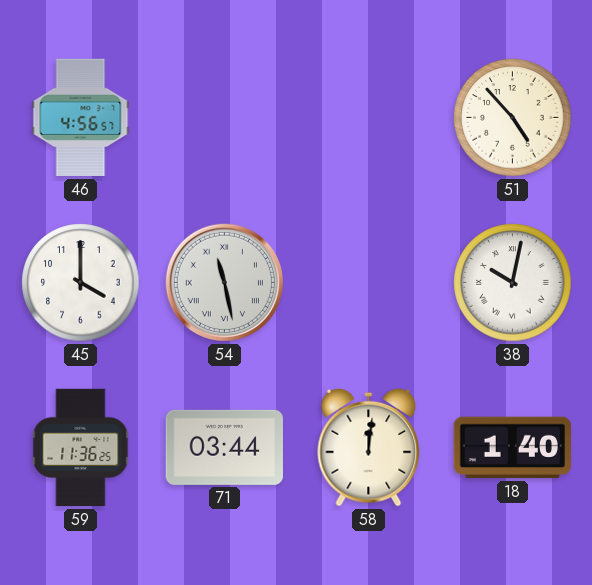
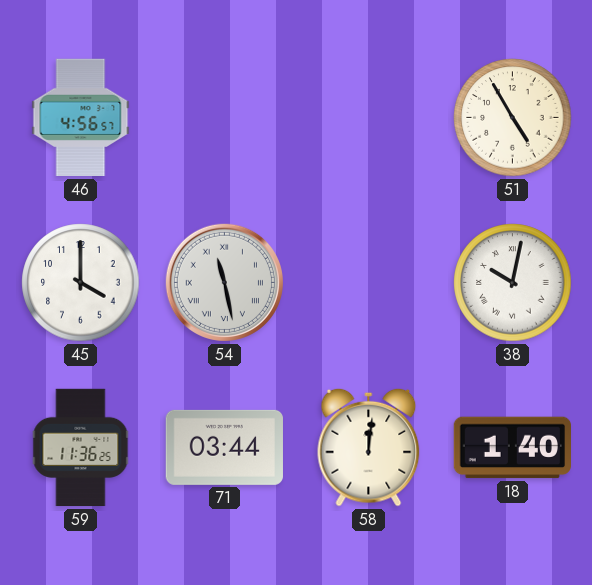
51: 4:53 -> 4:55
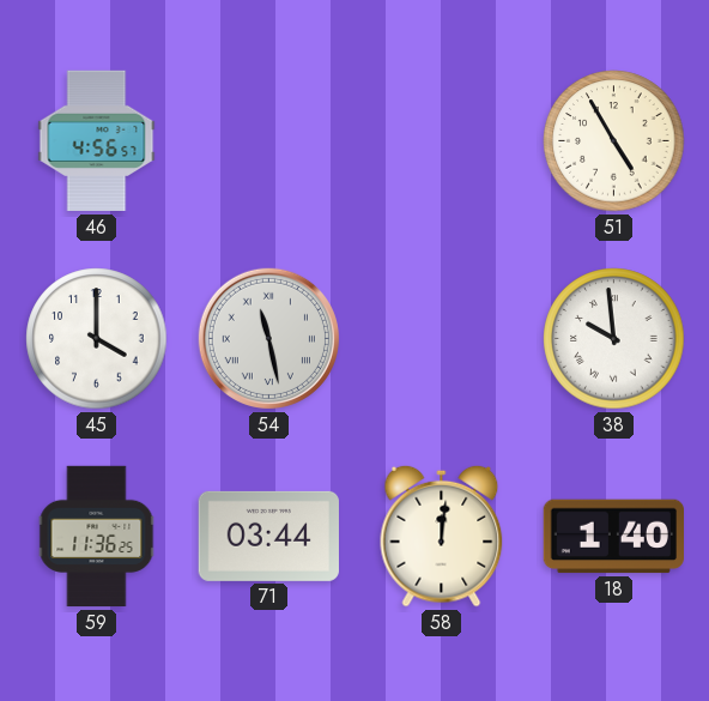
38: 10:02 -> 9:59
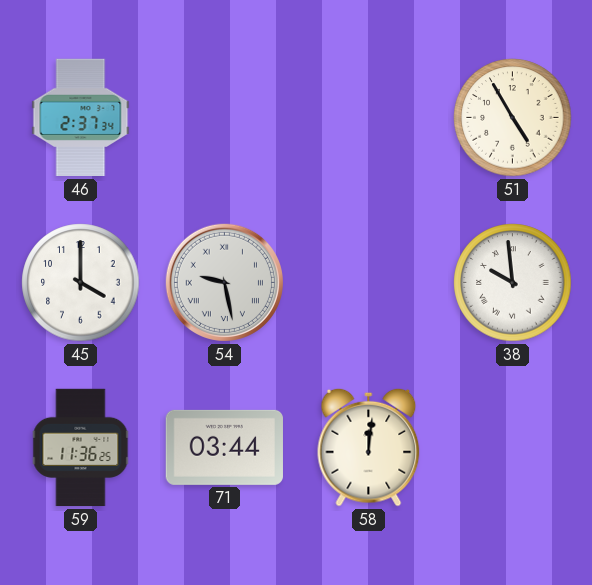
46: 4:56 -> 2:37
54: 11:28 -> 9:28
18: 1:40 -> none
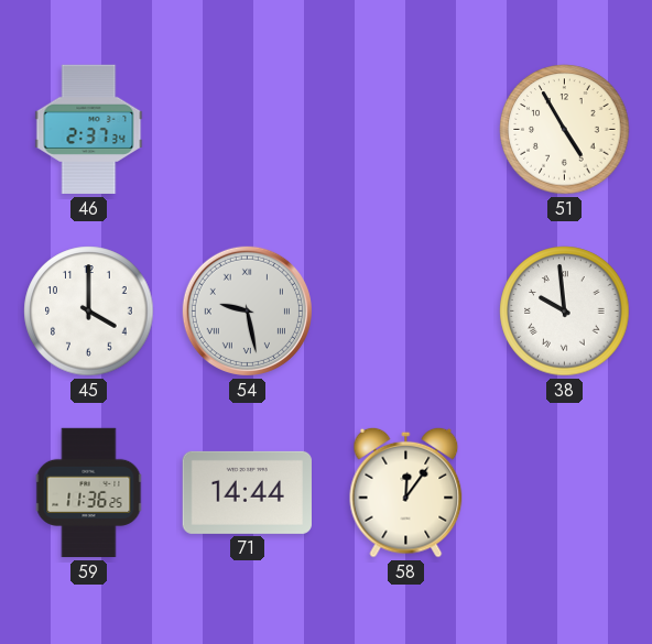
71: 03:44 -> 14:44
58: 12:01 -> 12:06
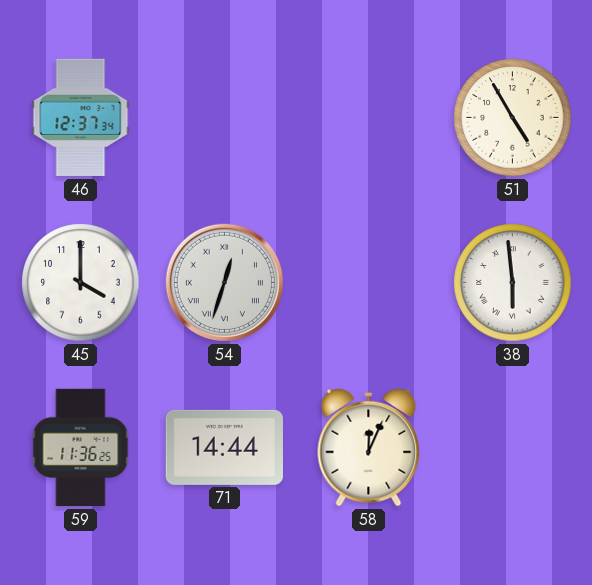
46: 2:37 -> 12:37
54: 9:28 -> 12:33
38: 9:59 -> 5:59
58: 12:06 -> 12:04
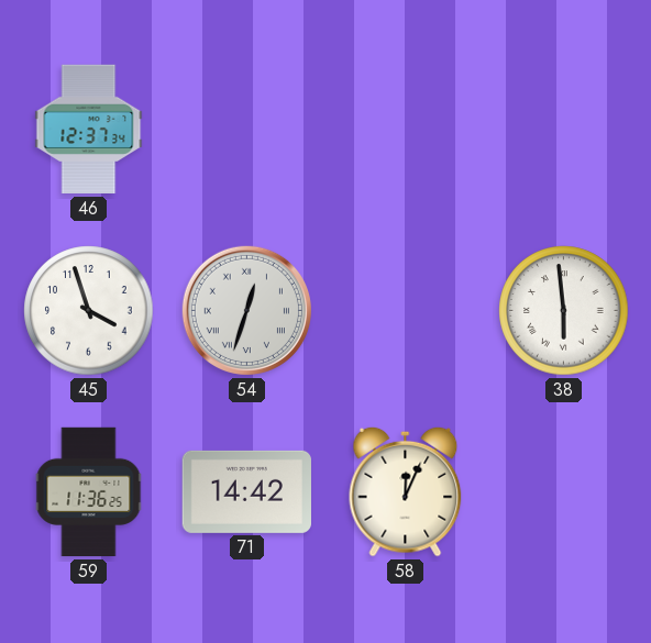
51: 4:55 -> none
45: 4:00 -> 3:57
71: 14:44 -> 14:42
